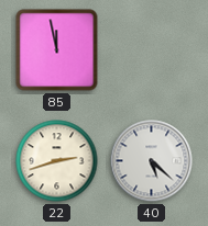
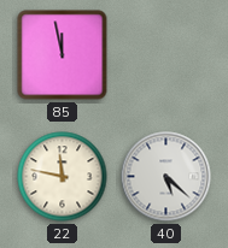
22: 2:42 -> 11:47
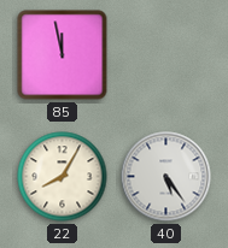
22: 11:47 -> 8:05
40: 5:22 -> 5:24
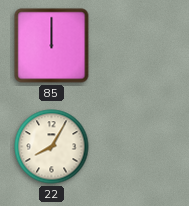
85: 11:58 -> 12:00
40: 5:24 -> none
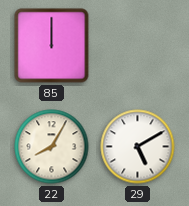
29: none -> 5:10
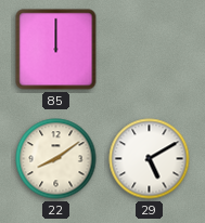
22: 8:05 -> 8:09
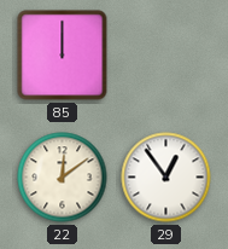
22: 8:09 -> 12:09
29: 5:10 -> 12:54
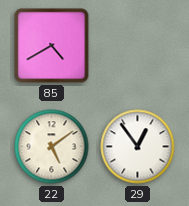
85: 12:00 -> 4:40
22: 12:09 -> 5:09
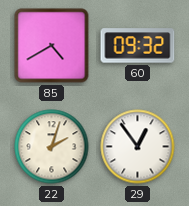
60: none -> 09:32
22: 5:09 -> 2:03
